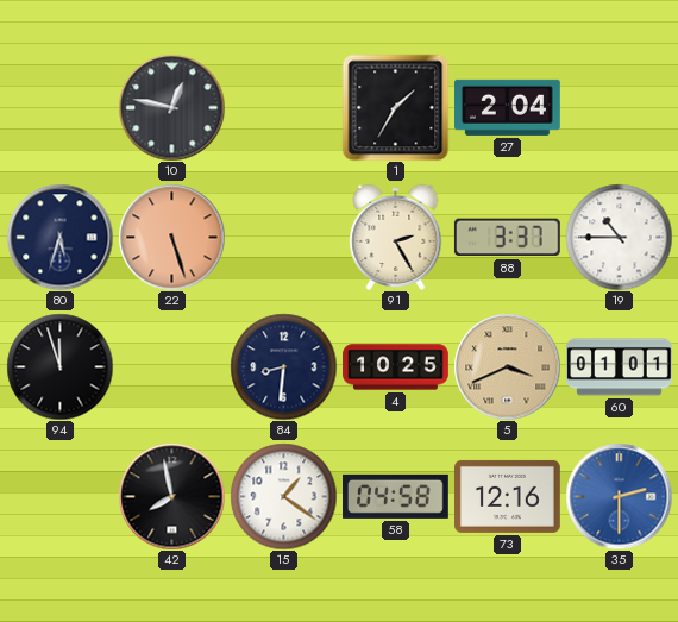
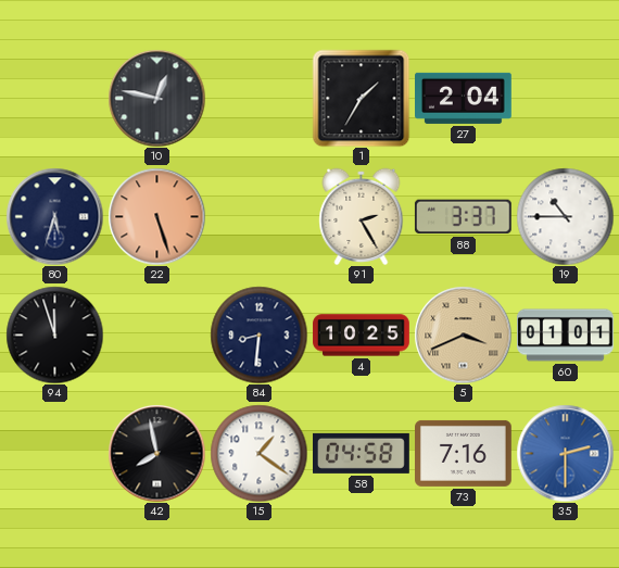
73: 12:16 -> 7:16
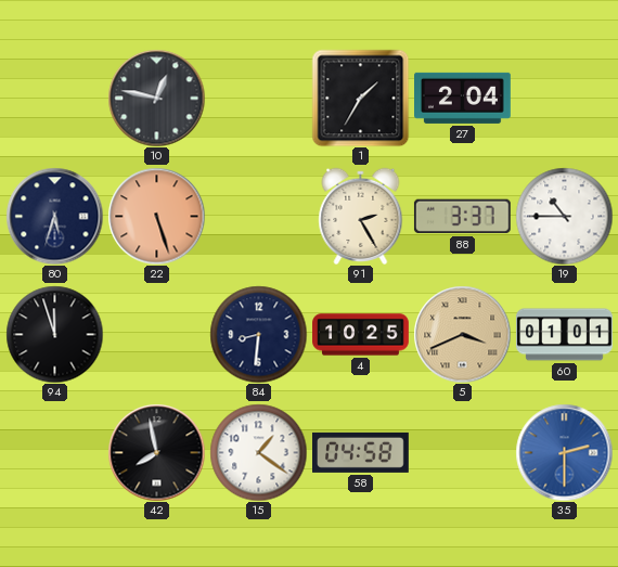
73: 7:16 -> none
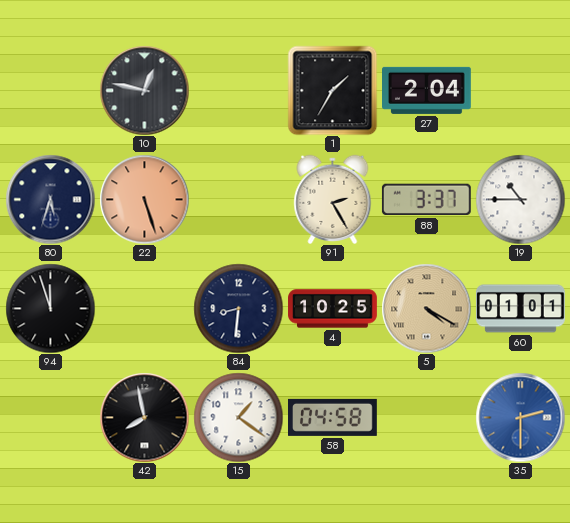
5: 3:41 -> 4:20
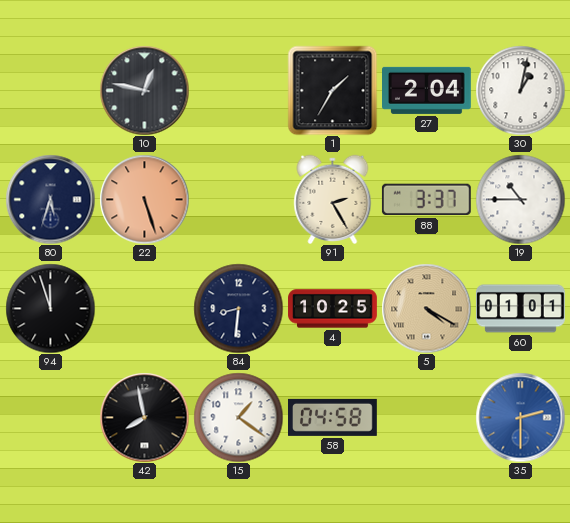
30: none -> 1:02
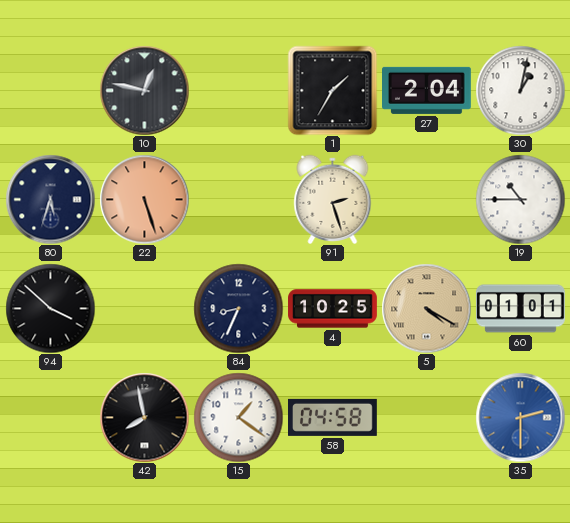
91: 2:25 -> 2:27
88: 3:37 -> none
94: 11:57 -> 3:52
84: 8:31 -> 8:34
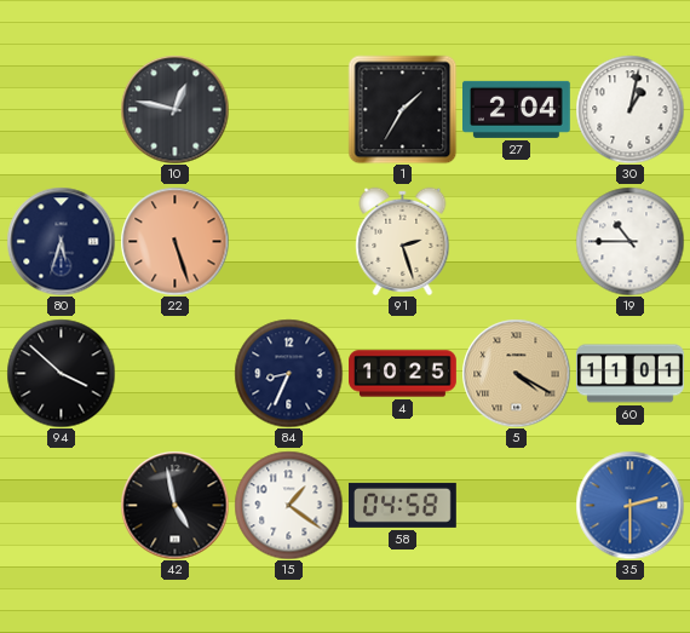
60: 01:01 -> 11:01
42: 7:58 -> 4:58
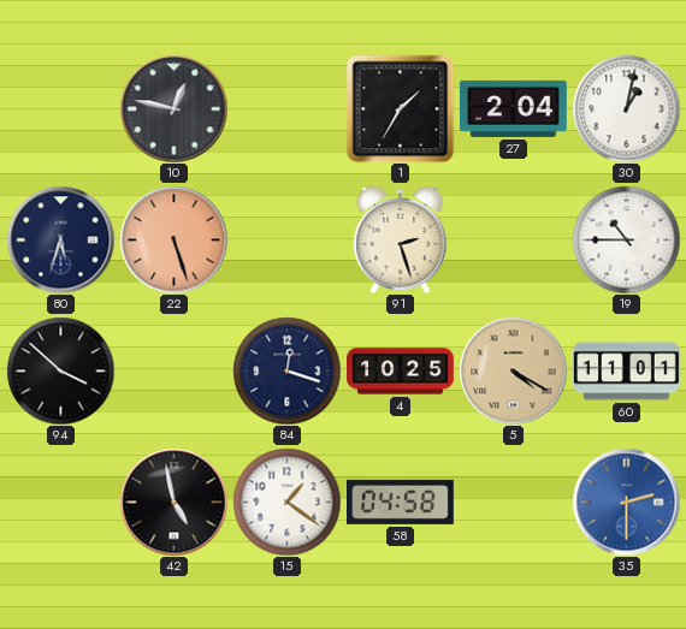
84: 8:34 -> 12:18
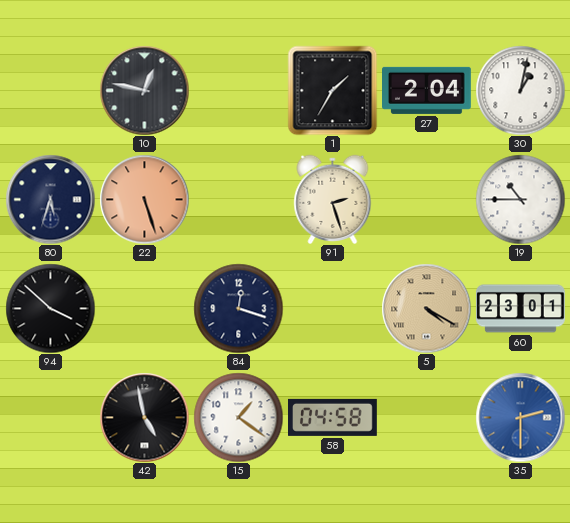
4: 10:25 -> none
60: 11:01 -> 23:01
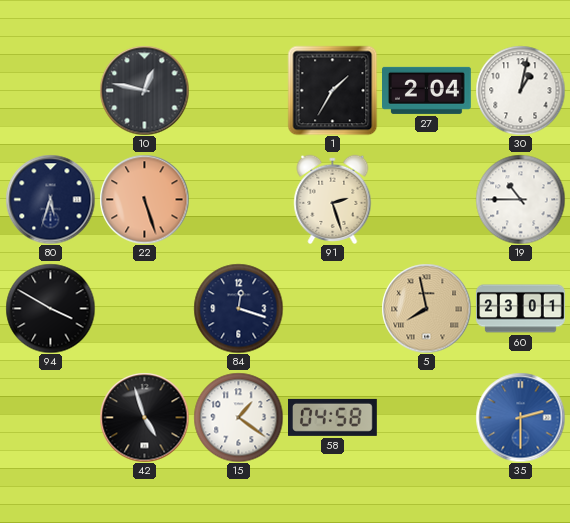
94: 3:52 -> 3:50
5: 4:20 -> 7:58
42: 4:58 -> 4:57
